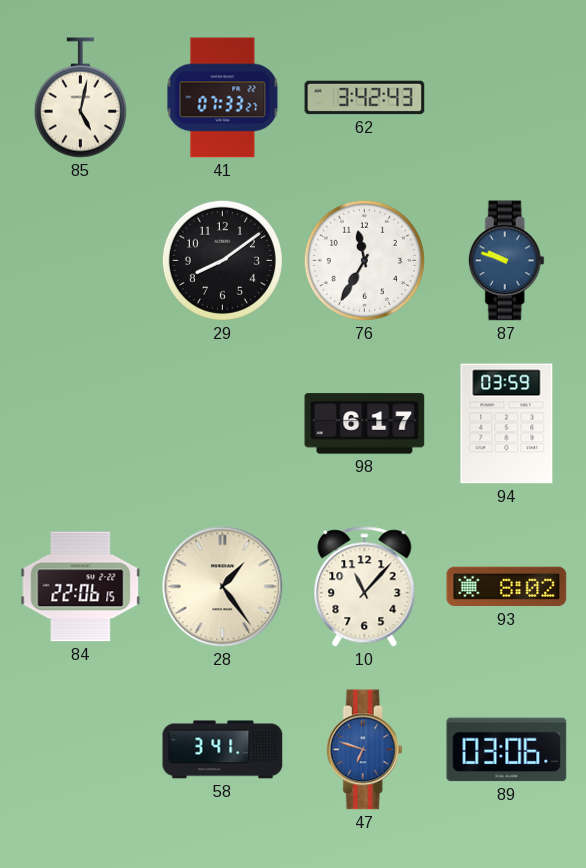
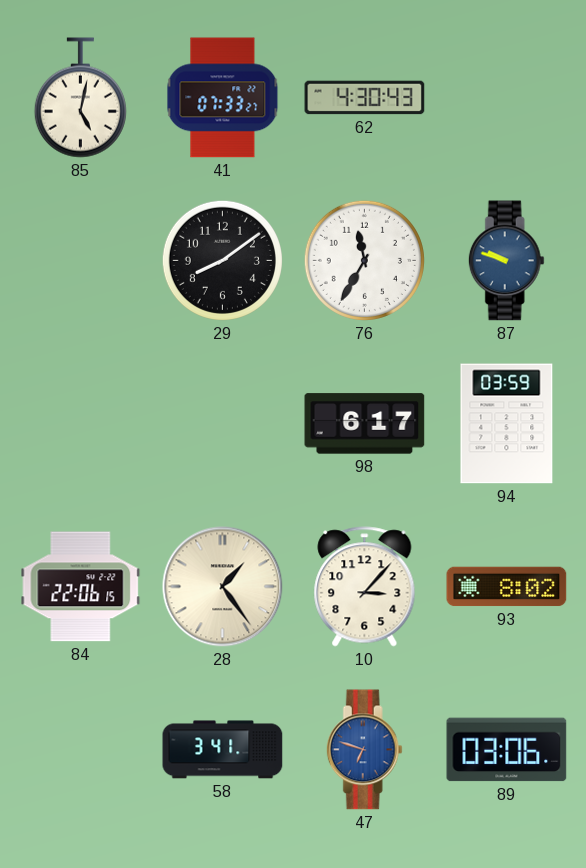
62: 3:42 -> 4:30
10: 11:07 -> 3:07
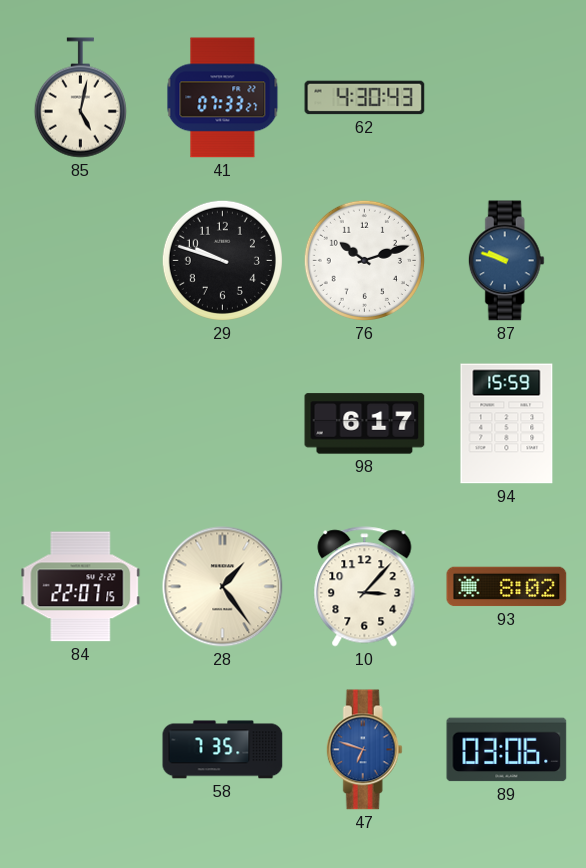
29: 8:09 -> 9:48
76: 11:35 -> 10:12
94: 03:59 -> 15:59
84: 22:06 -> 22:07
58: 3:41 -> 7:35
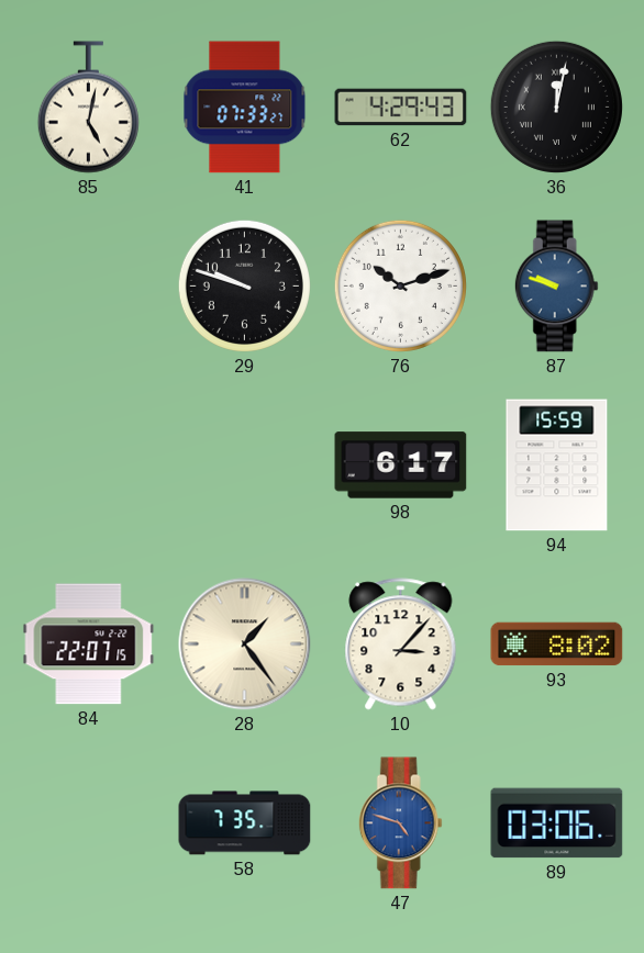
62: 4:30 -> 4:29
36: none -> 12:02
47: 6:48 -> 4:48
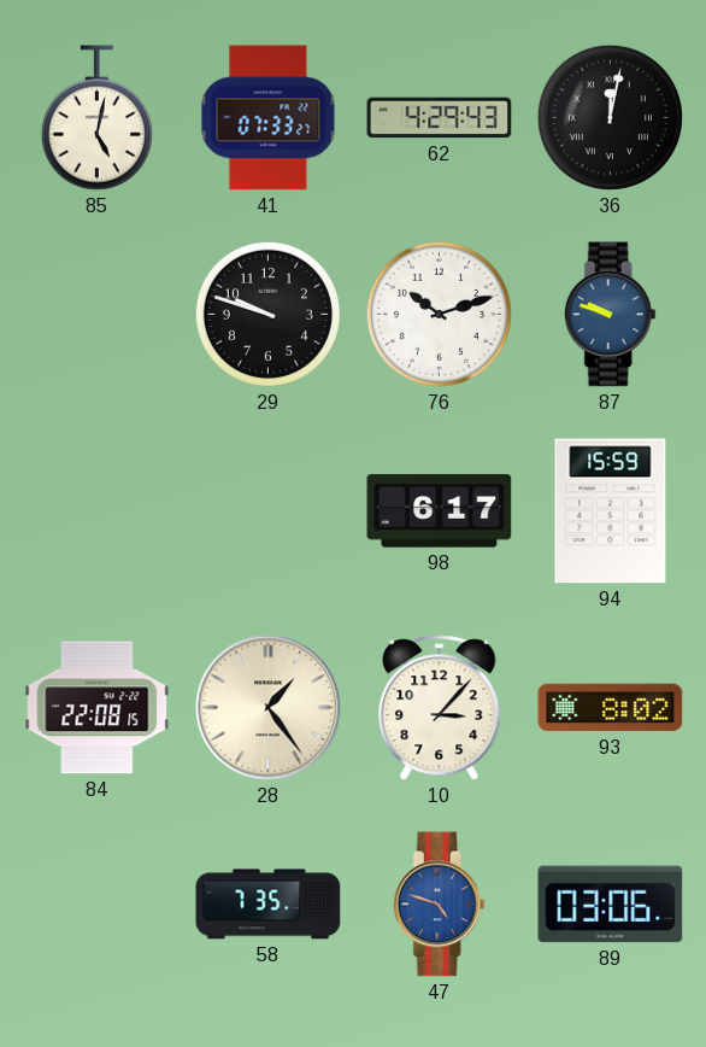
84: 22:07 -> 22:08
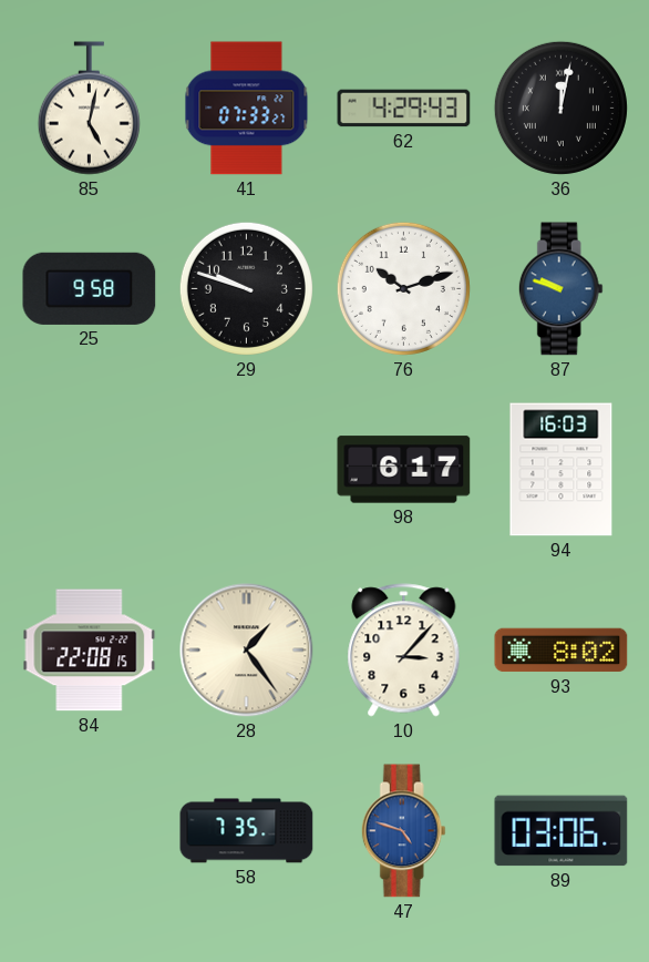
25: none -> 9:58
94: 15:59 -> 16:03
